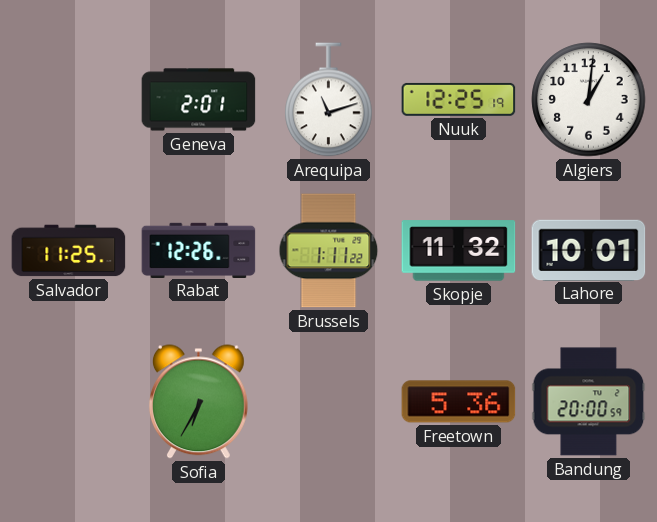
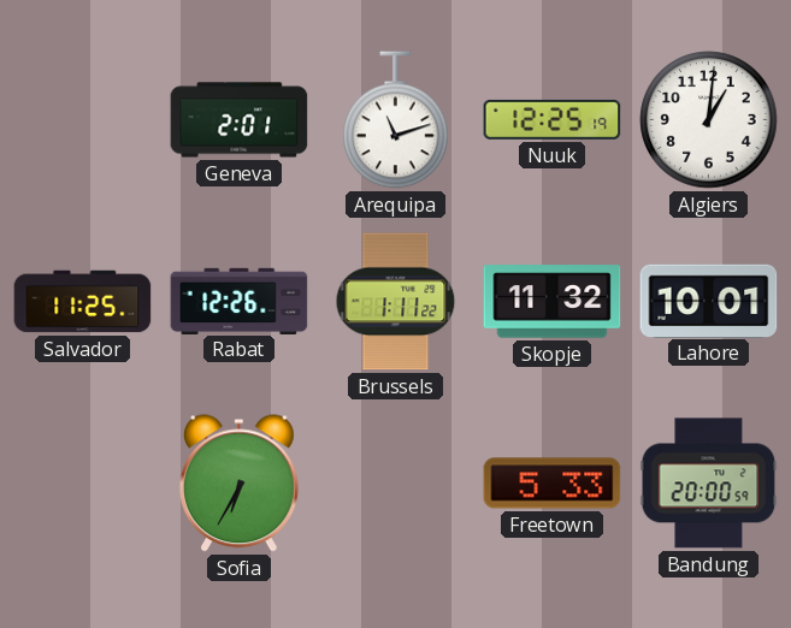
Freetown: 5:36 -> 5:33
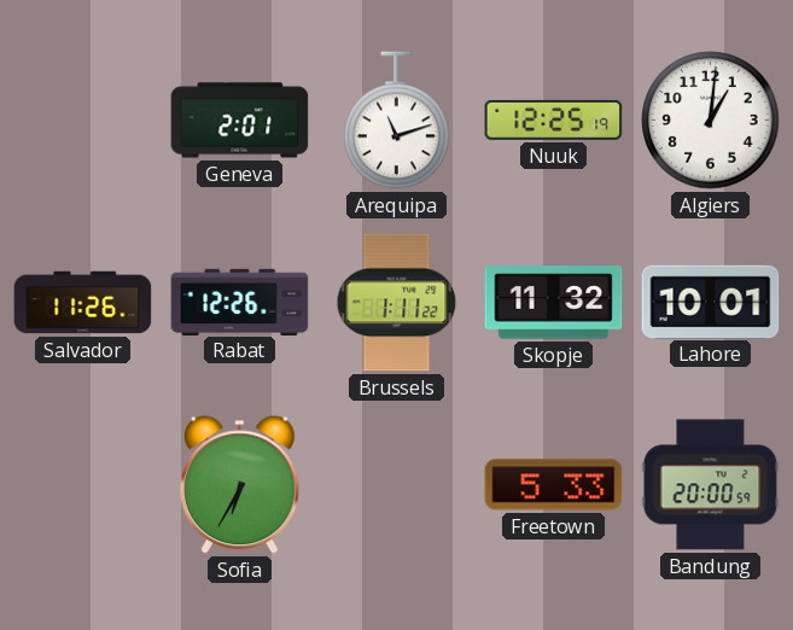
Salvador: 11:25 -> 11:26
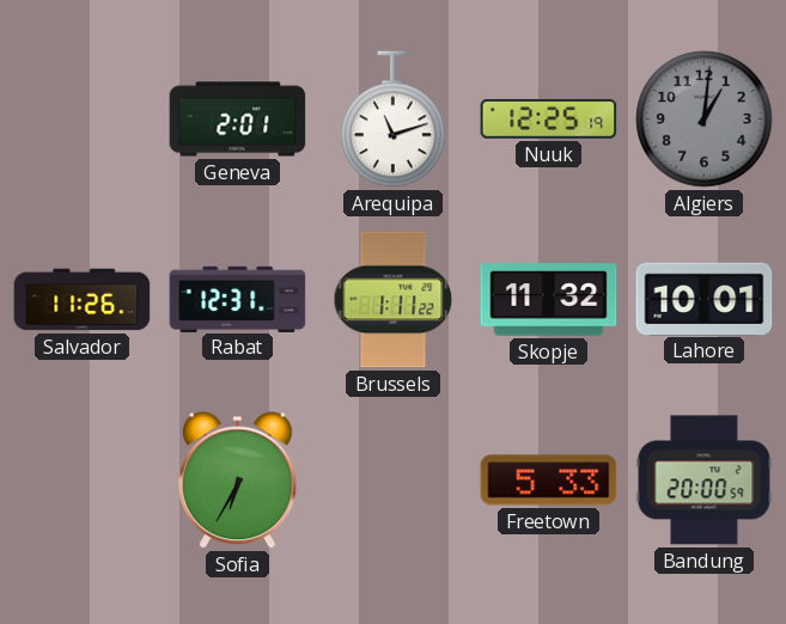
Algiers dial: white -> grey
Rabat: 12:26 -> 12:31
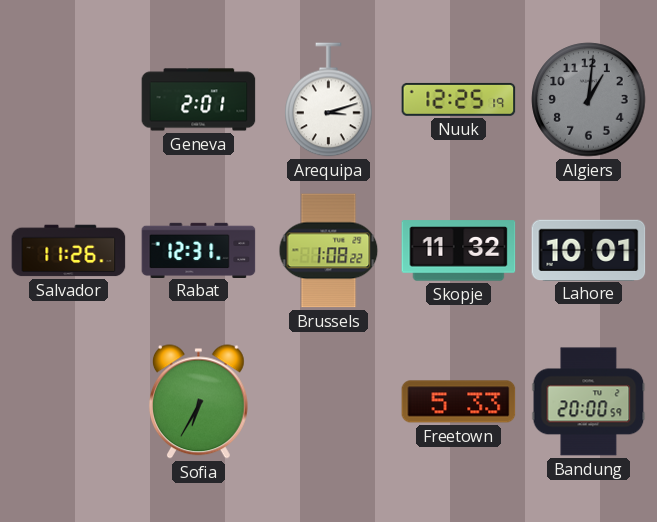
Arequipa: 11:12 -> 3:12
Brussels: 1:11 -> 1:08
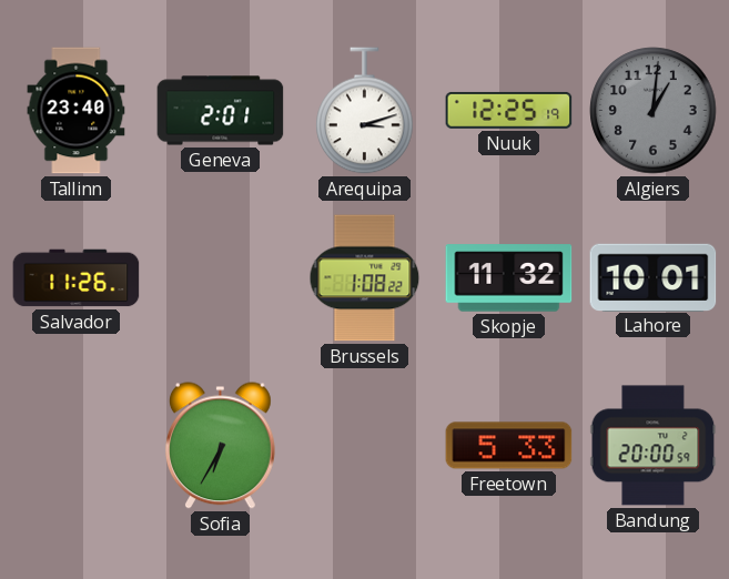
Tallinn: none -> 23:40
Rabat: 12:31 -> none
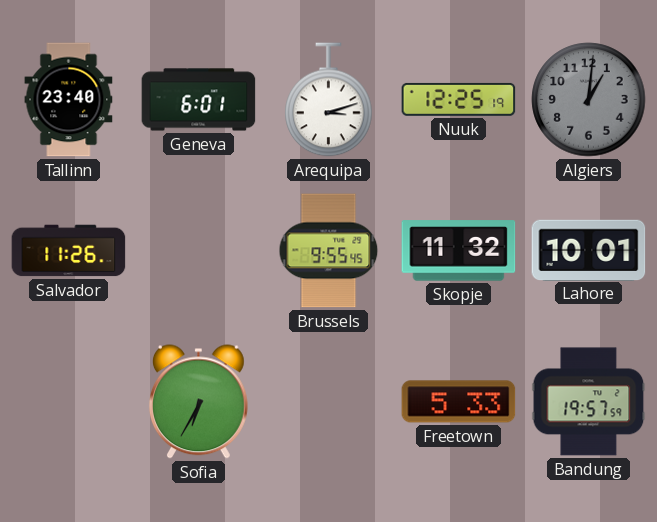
Geneva: 2:01 -> 6:01
Brussels: 1:08 -> 9:55
Bandung: 20:00 -> 19:57
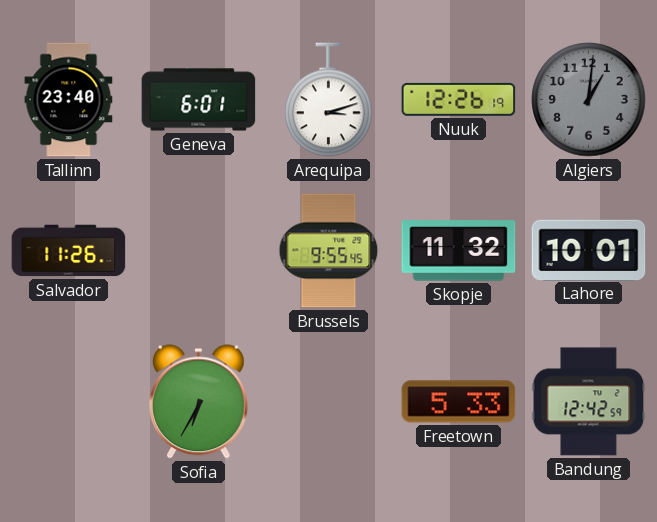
Nuuk: 12:25 -> 12:26
Bandung: 19:57 -> 12:42
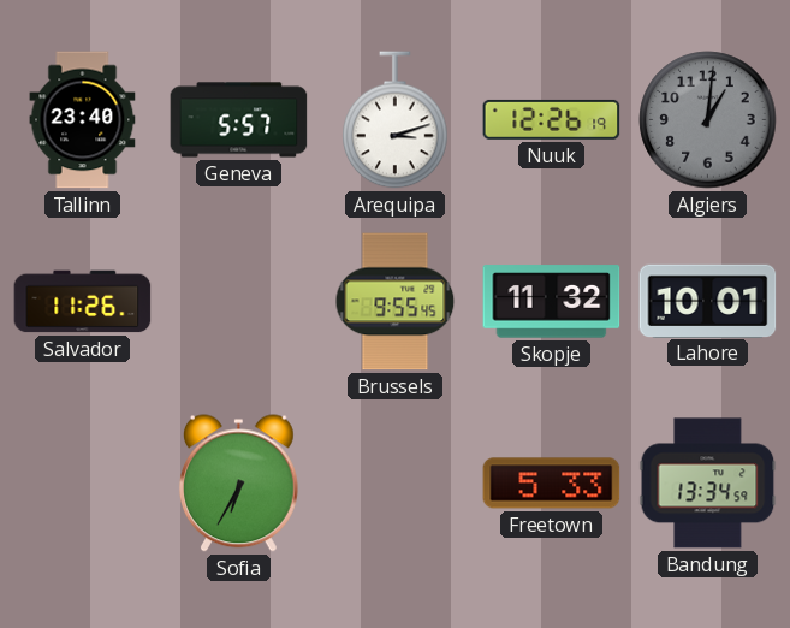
Geneva: 6:01 -> 5:57
Bandung: 12:42 -> 13:34
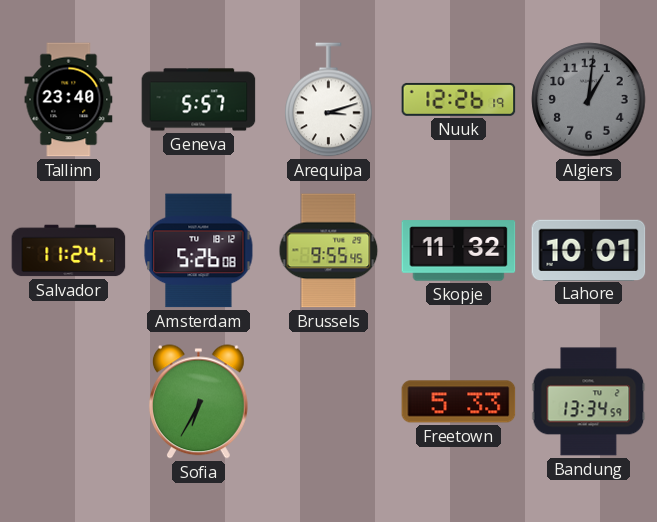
Salvador: 11:26 -> 11:24
Amsterdam: none -> 5:26
